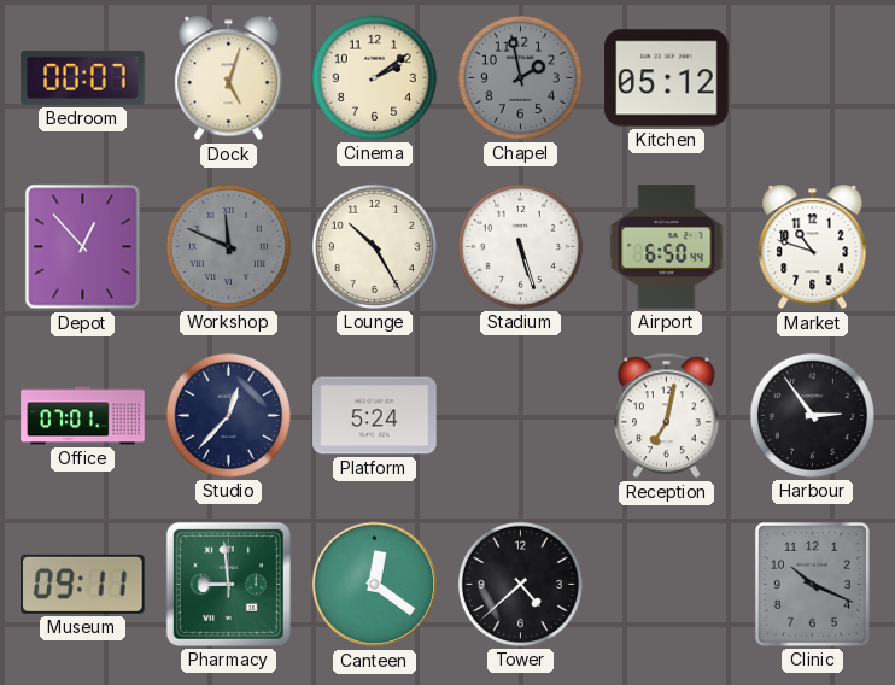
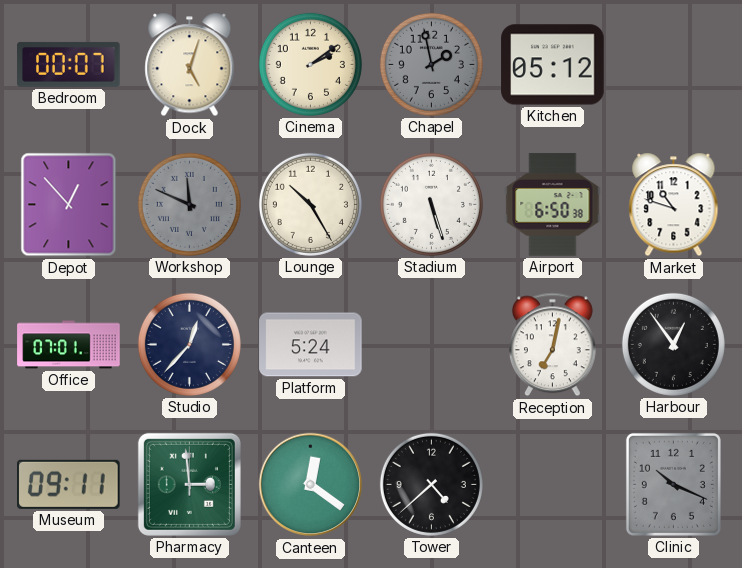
Airport: 6:50:44 -> 6:50:38
Harbour: 2:54 -> 12:54
Pharmacy: 8:59 -> 2:59
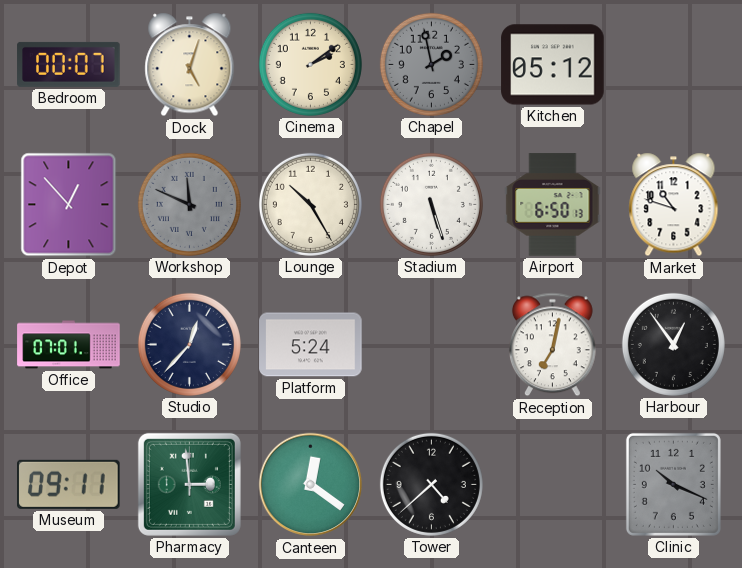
Airport: 6:50:38 -> 6:50:13
